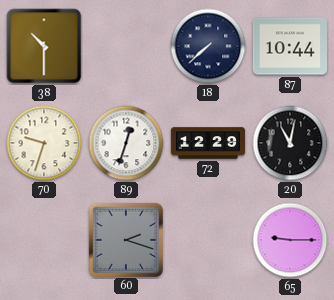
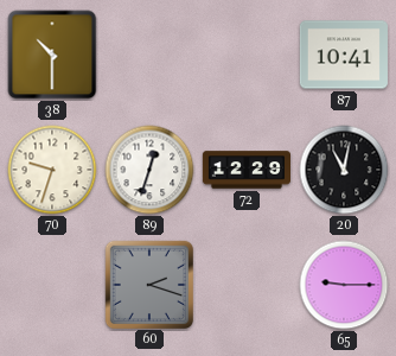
18: 7:38 -> none
87: 10:44 -> 10:41
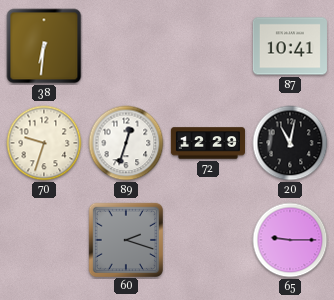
38: 10:30 -> 6:31
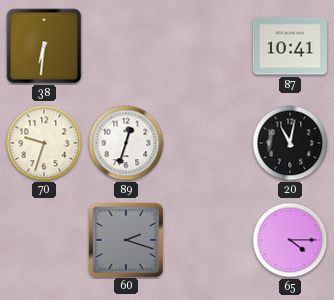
72: 12:29 -> none
65: 9:15 -> 4:15
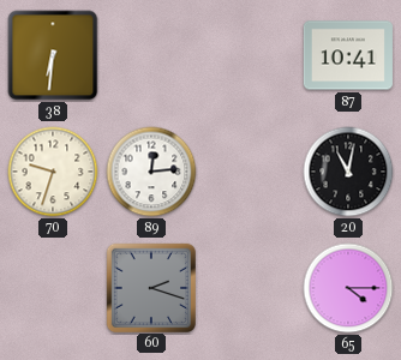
89: 12:33 -> 12:14
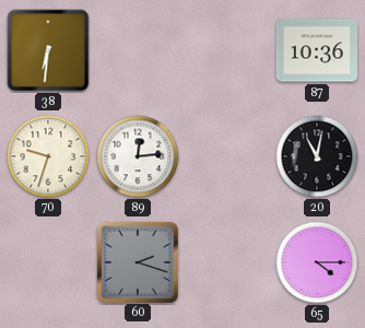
87: 10:41 -> 10:36
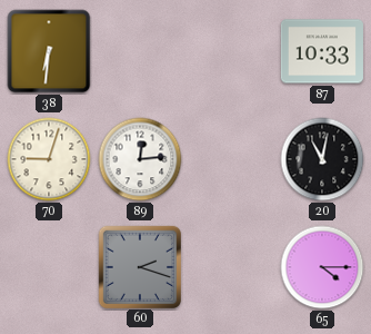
87: 10:36 -> 10:33
70: 9:33 -> 9:03
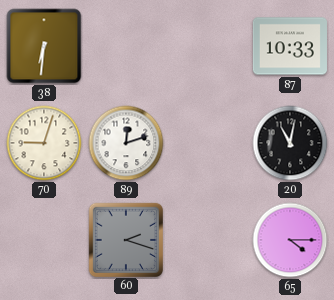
89: 12:14 -> 12:12
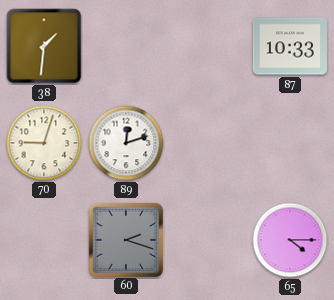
38: 6:31 -> 1:31
20: 11:02 -> none
